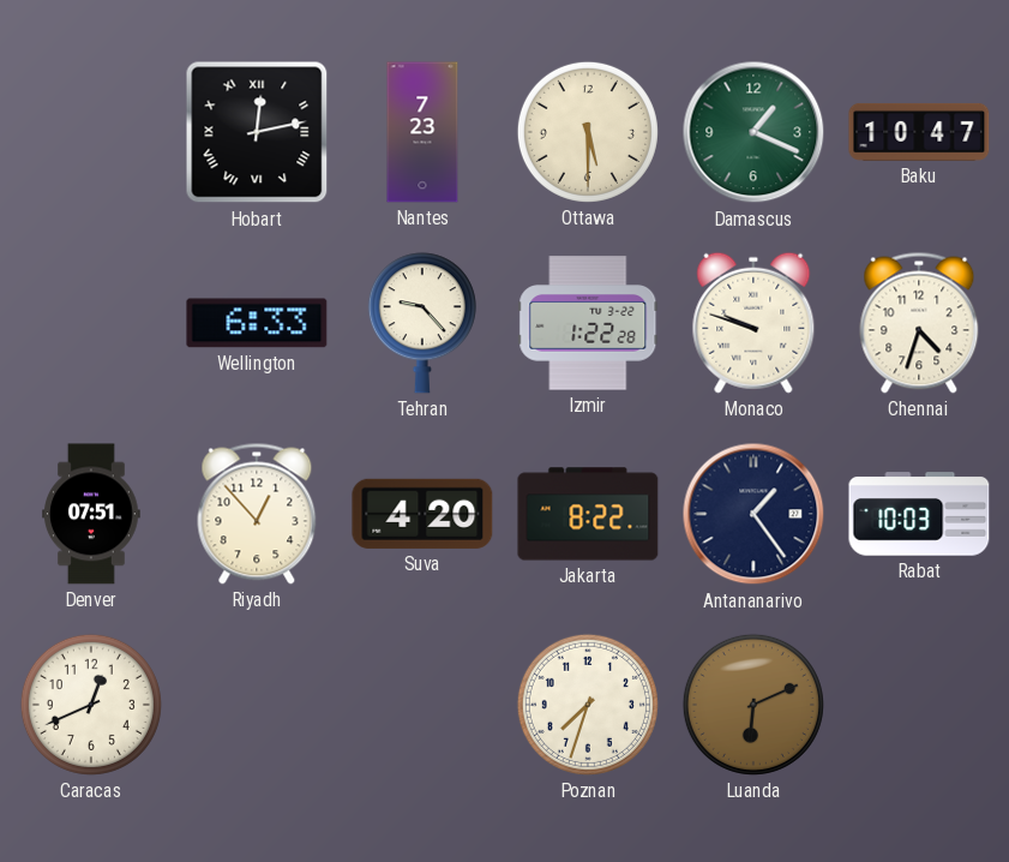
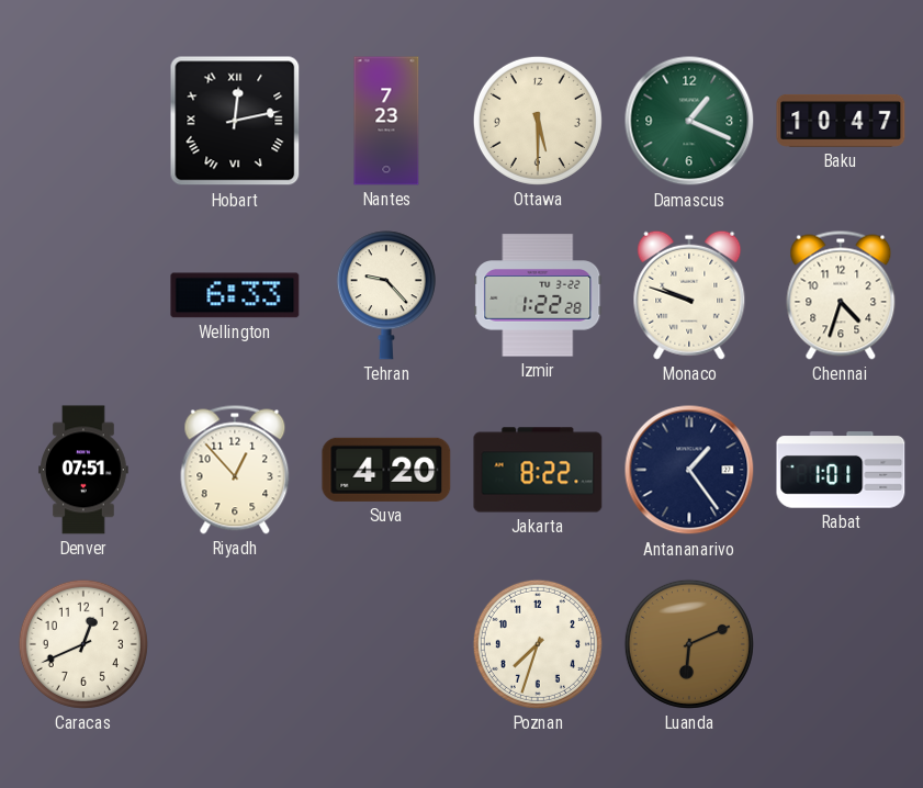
Rabat: 10:03 -> 1:01
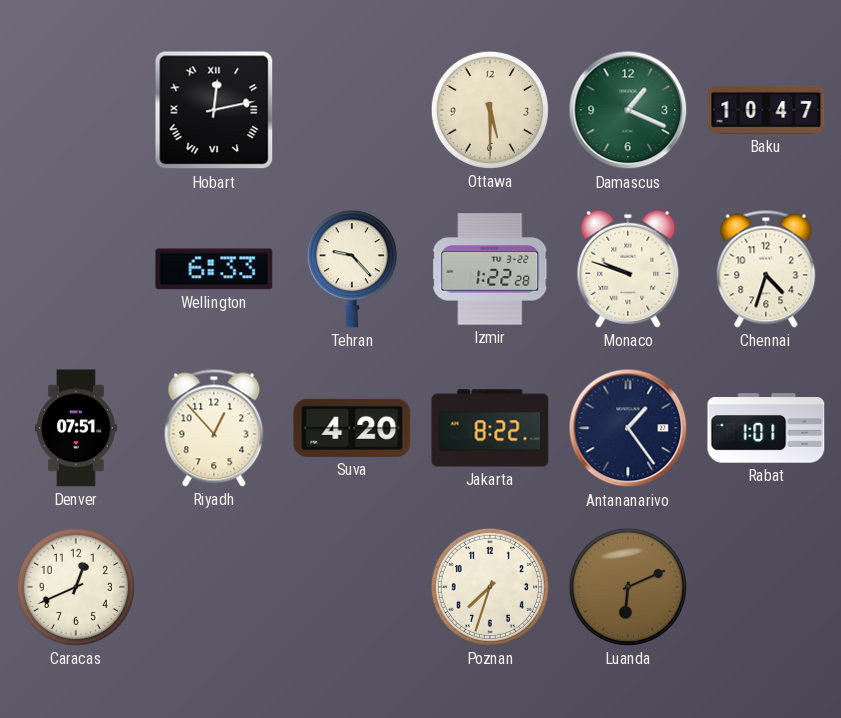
Nantes: 7:23 -> none
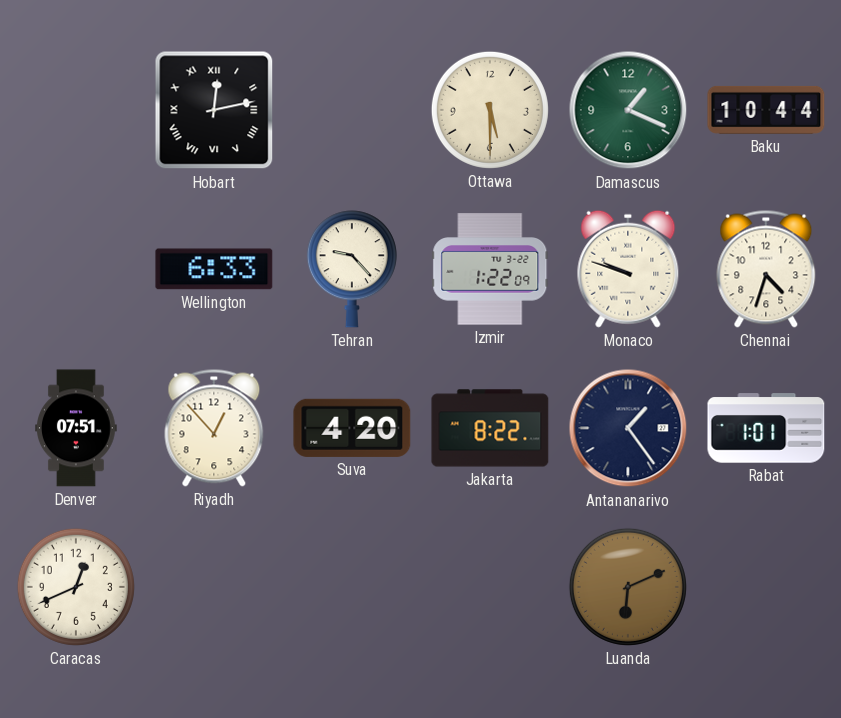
Baku: 10:47 -> 10:44
Izmir: 1:22:28 -> 1:22:09
Poznan: 7:33 -> none
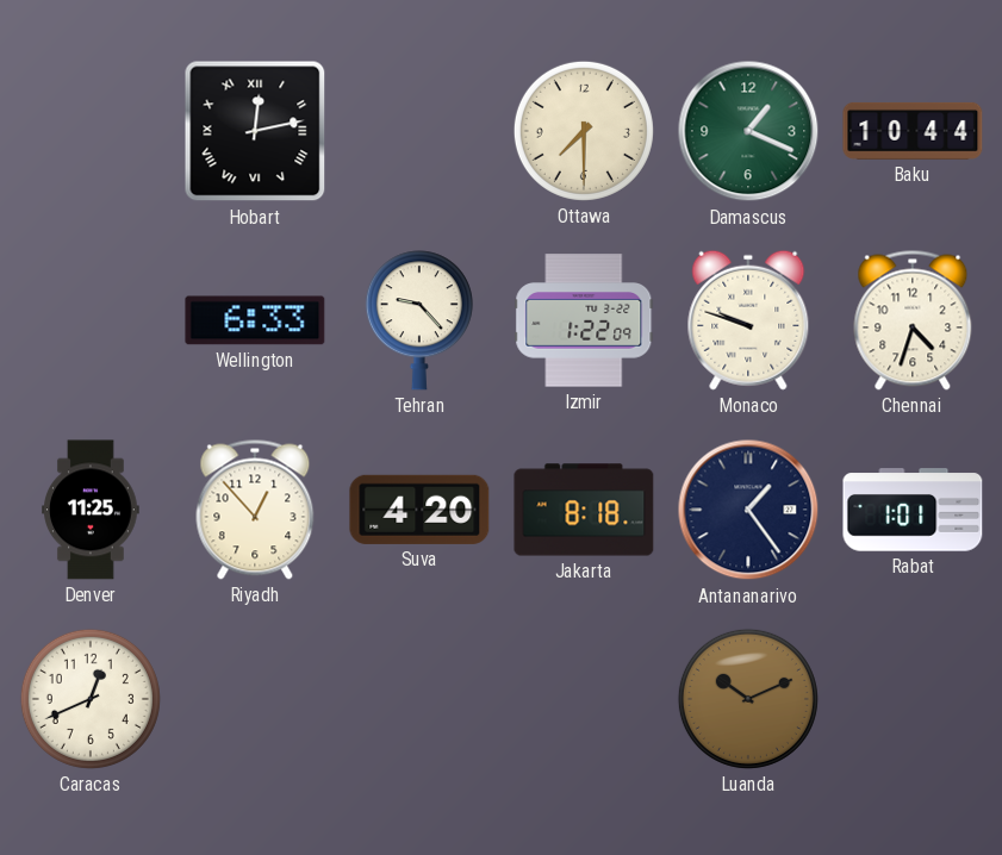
Ottawa: 5:30 -> 7:30
Denver: 07:51 -> 11:25
Jakarta: 8:22 -> 8:18
Luanda: 6:11 -> 10:11
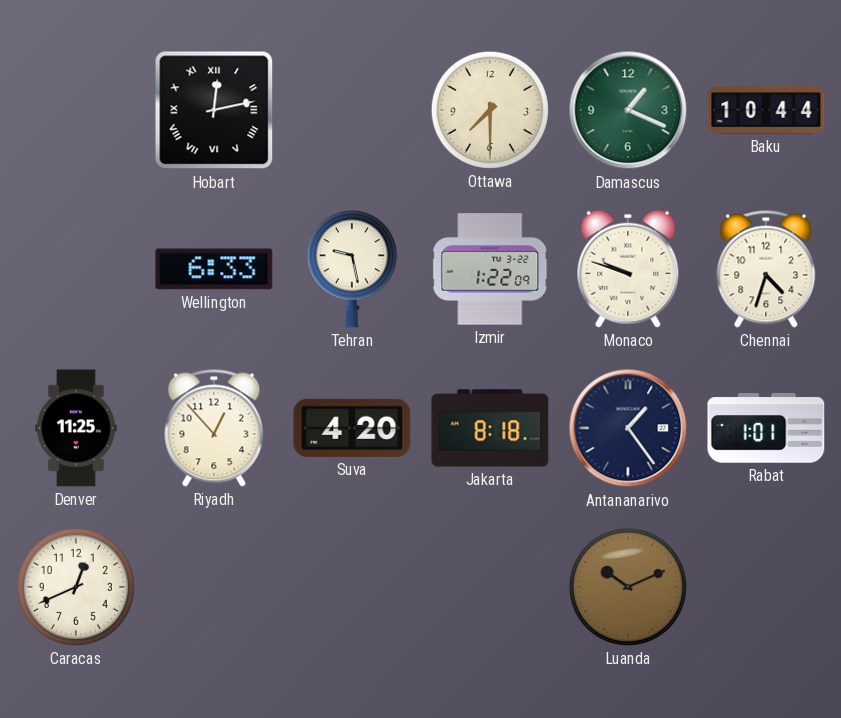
Tehran: 9:23 -> 9:28
